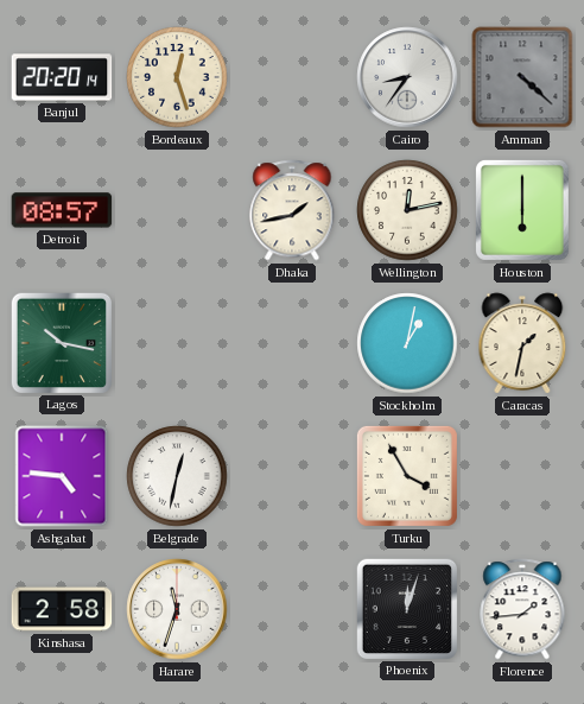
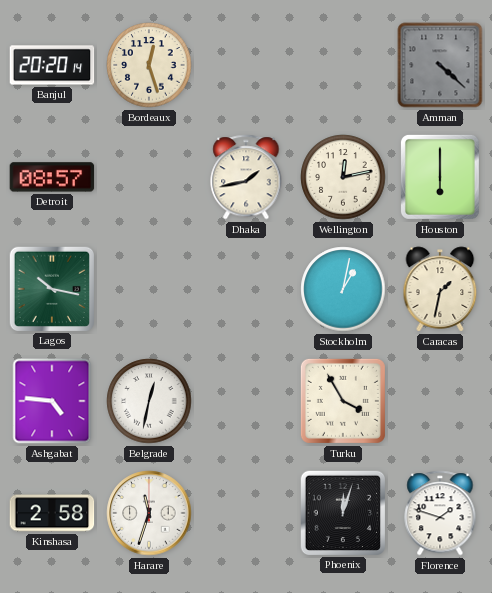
Cairo: 8:36 -> none
Florence: 1:44 -> 1:48
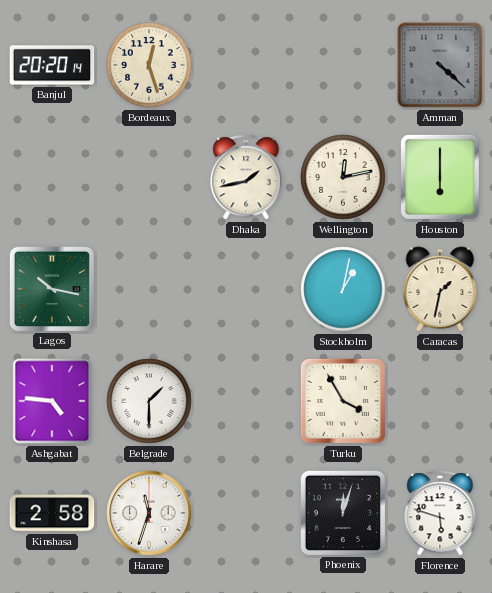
Detroit: 08:57 -> none
Belgrade: 12:32 -> 1:30
Florence: 1:48 -> 5:48
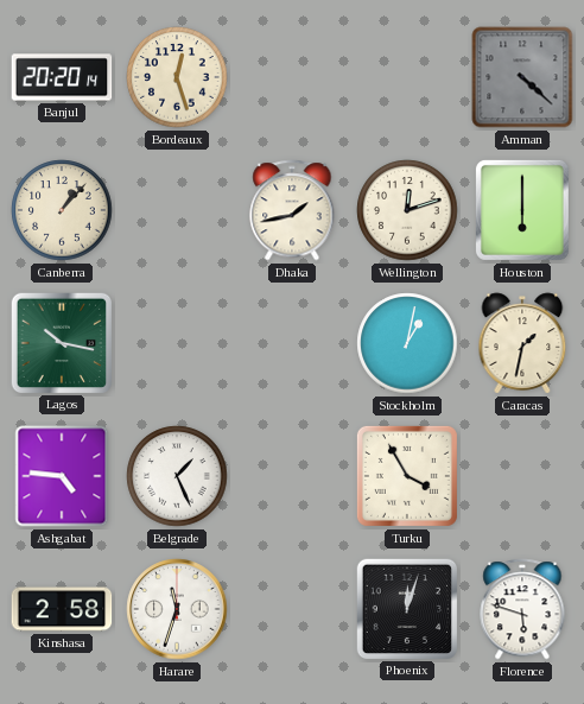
Canberra: none -> 1:07
Wellington: 12:13 -> 12:12
Belgrade: 1:30 -> 1:26
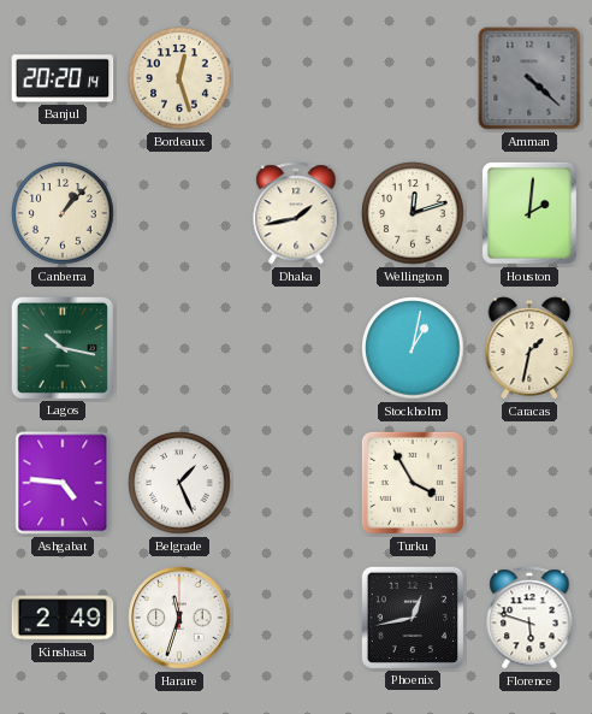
Houston: 6:00 -> 2:01
Kinshasa: 2:58 -> 2:49
Phoenix: 12:03 -> 12:43
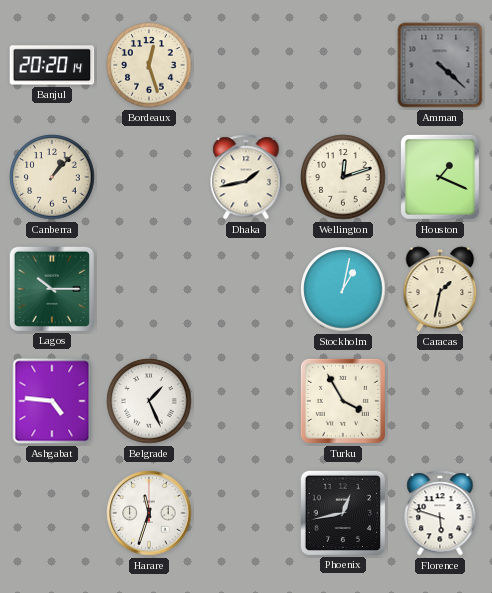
Houston: 2:01 -> 1:19
Lagos: 10:17 -> 10:15
Kinshasa: 2:49 -> none
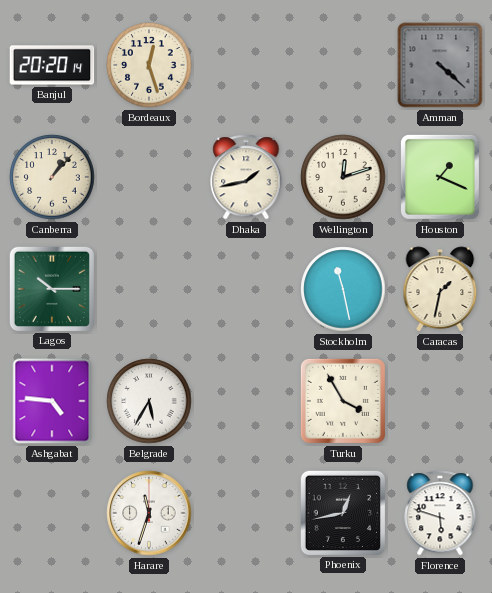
Stockholm: 1:02 -> 11:28
Belgrade: 1:26 -> 5:35
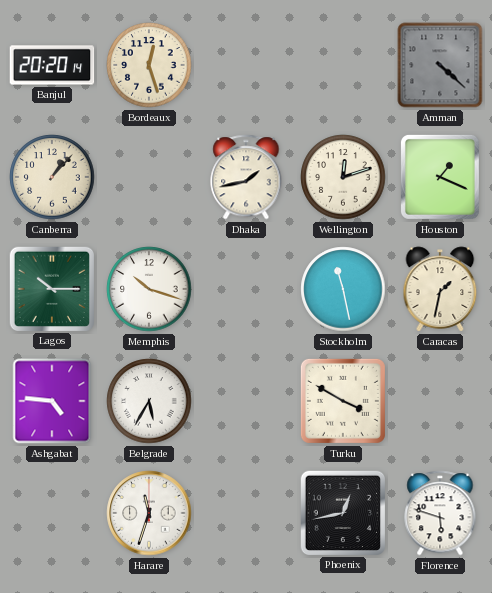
Memphis: none -> 10:18
Turku: 3:55 -> 3:50
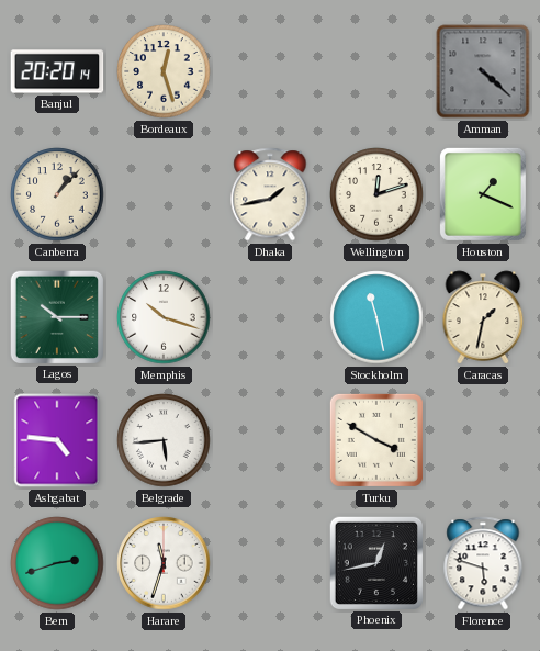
Belgrade: 5:35 -> 5:44
Bern: none -> 2:42
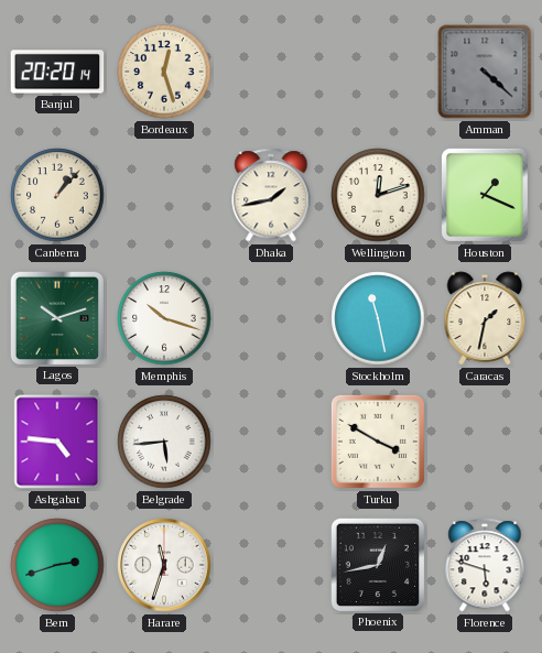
Lagos: 10:15 -> 10:12
